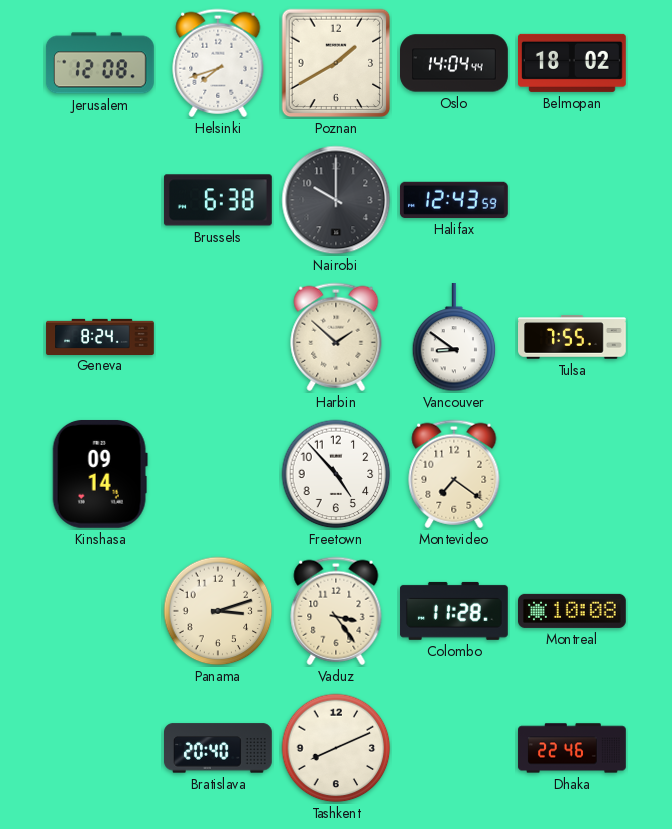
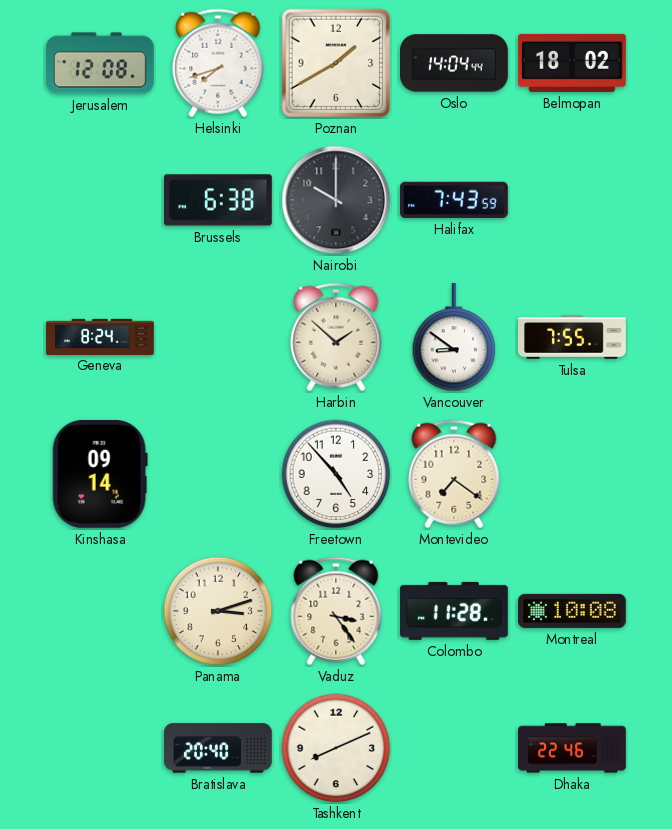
Halifax: 12:43 -> 7:43
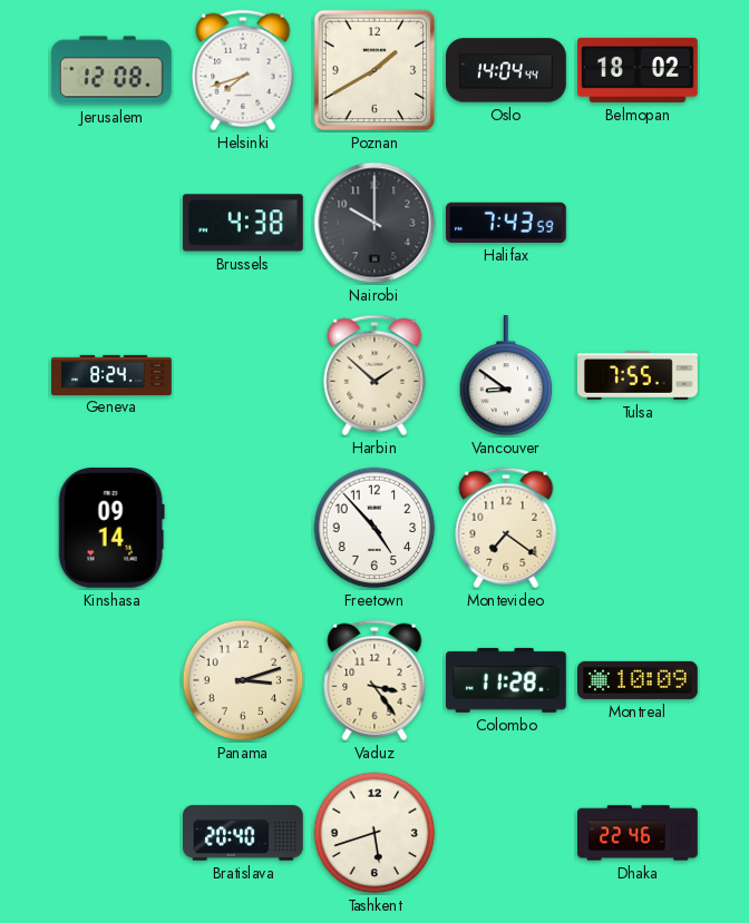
Brussels: 6:38 -> 4:38
Montreal: 10:08 -> 10:09
Tashkent: 8:11 -> 5:42
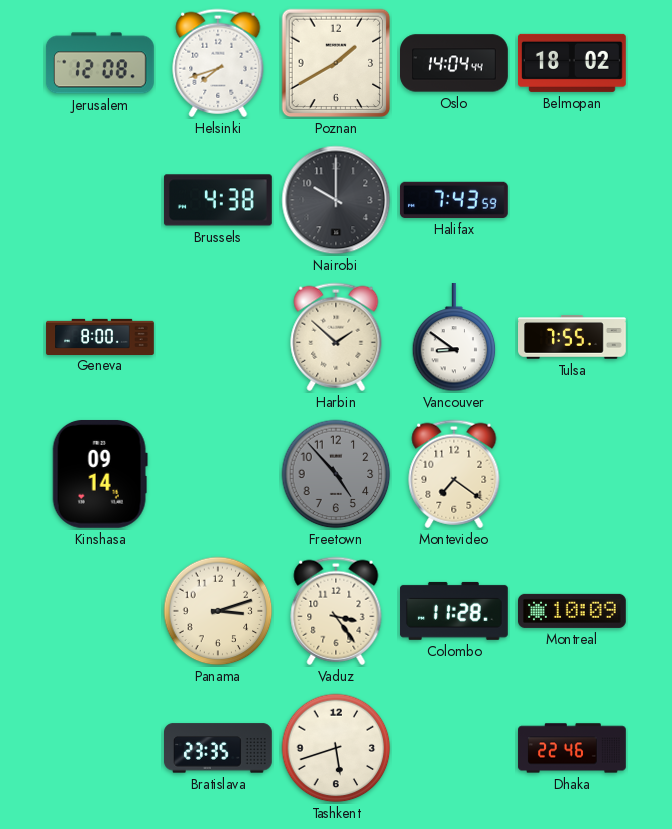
Geneva: 8:24 -> 8:00
Freetown dial: white -> grey
Bratislava: 20:40 -> 23:35
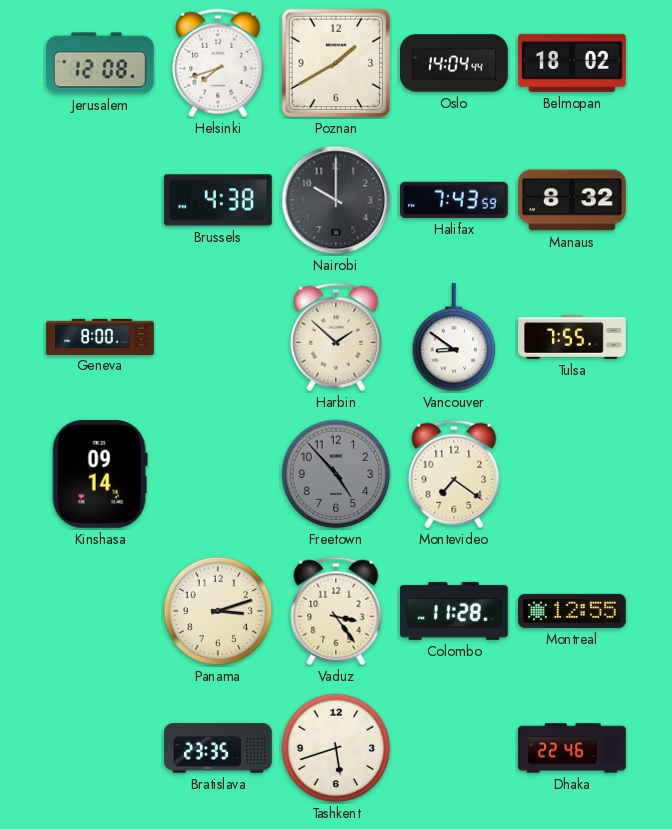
Manaus: none -> 8:32
Montreal: 10:09 -> 12:55
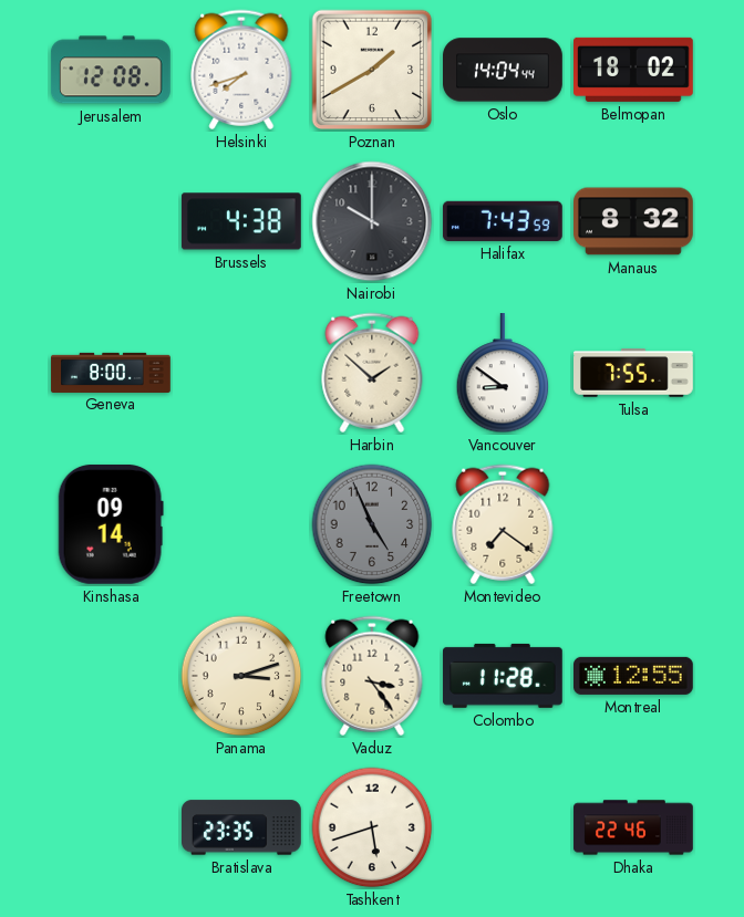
Freetown: 4:53 -> 4:56
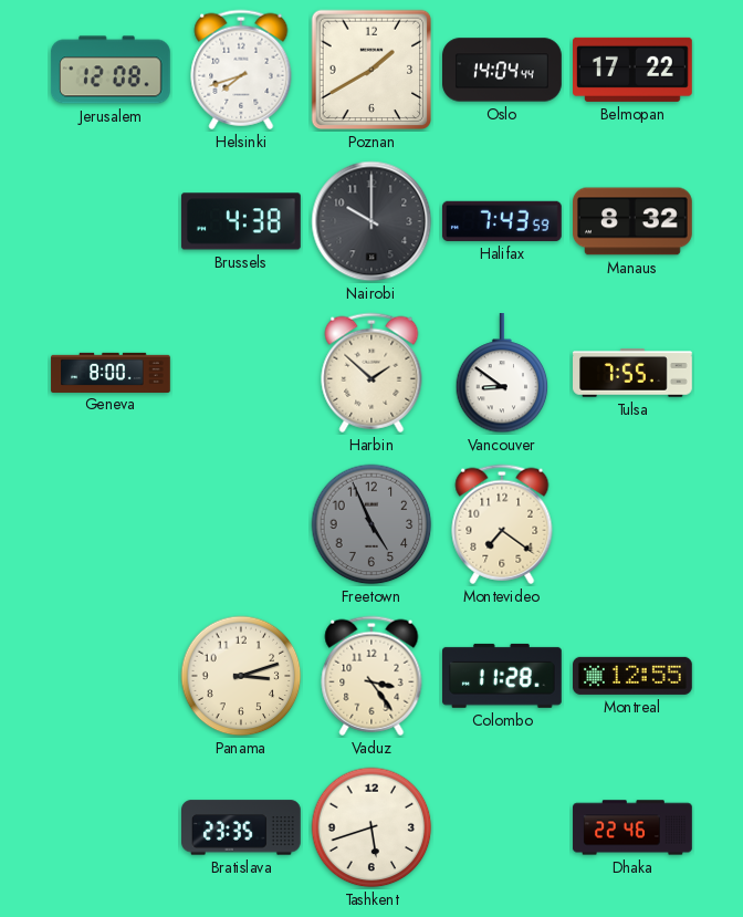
Belmopan: 18:02 -> 17:22
Kinshasa: 09:14 -> none
